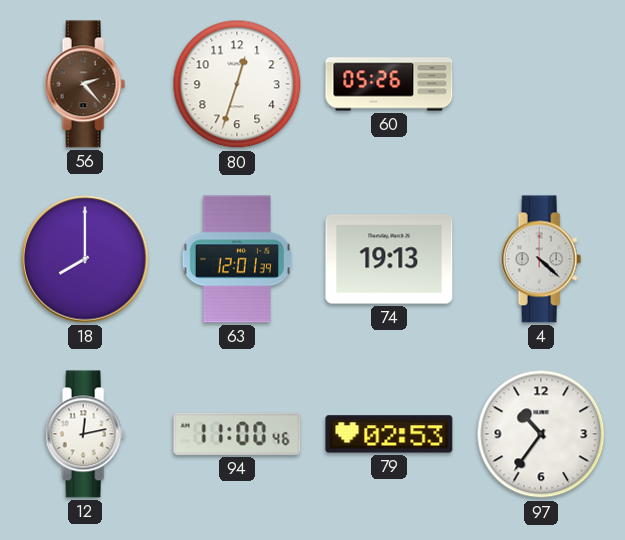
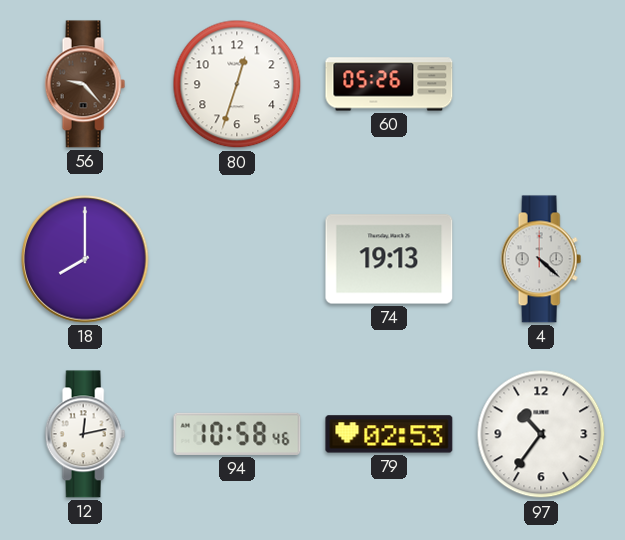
56: 2:23 -> 9:23
63: 12:01 -> none
94: 11:00 -> 10:58
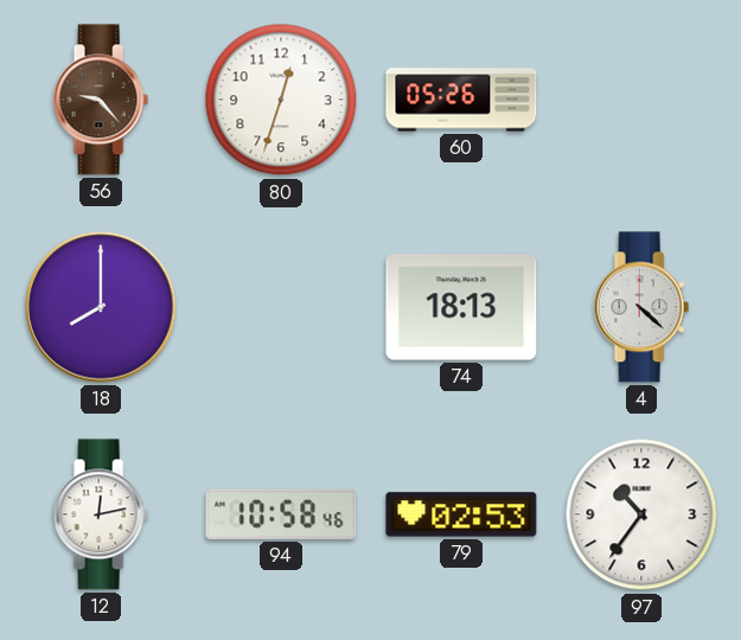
74: 19:13 -> 18:13
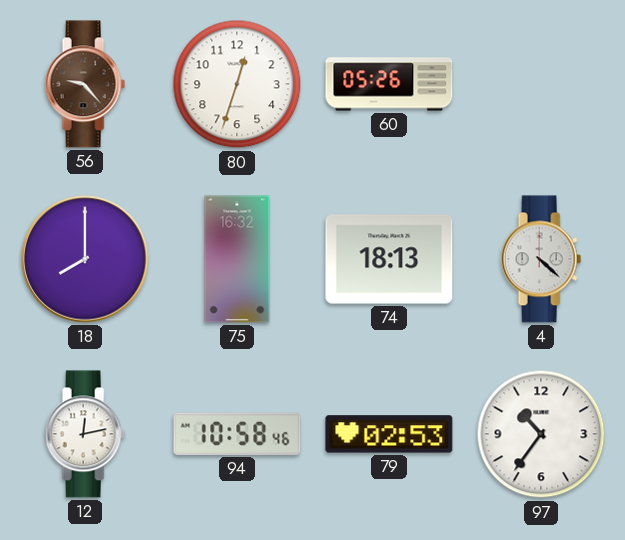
75: none -> 16:32
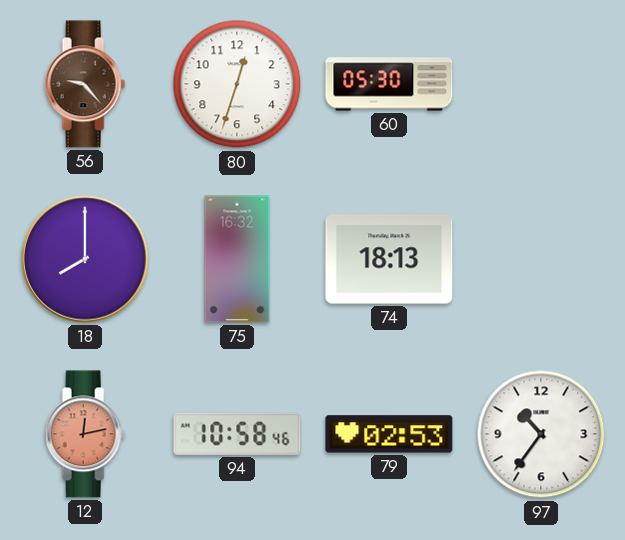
60: 05:26 -> 05:30
4: 4:22 -> none
12 dial: white -> salmon
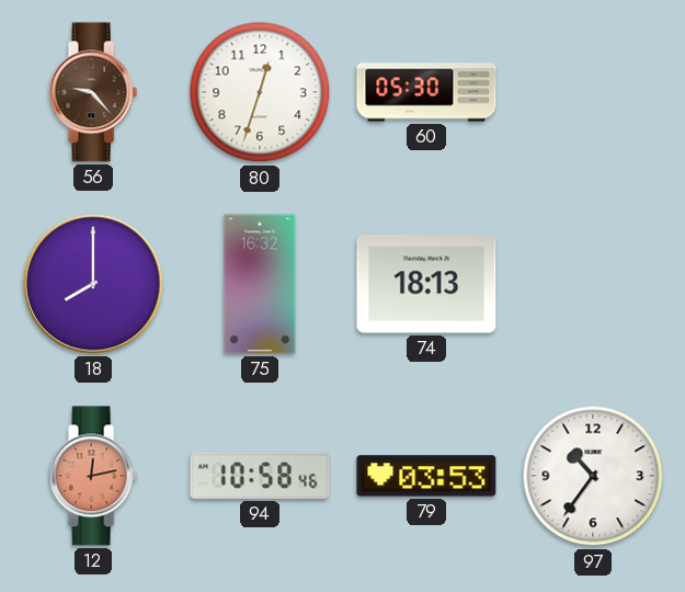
79: 02:53 -> 03:53
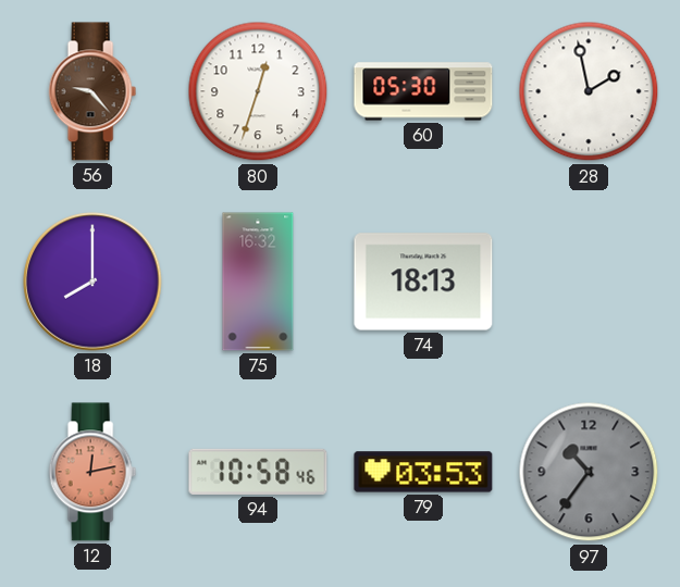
28: none -> 1:58
97 dial: white -> grey
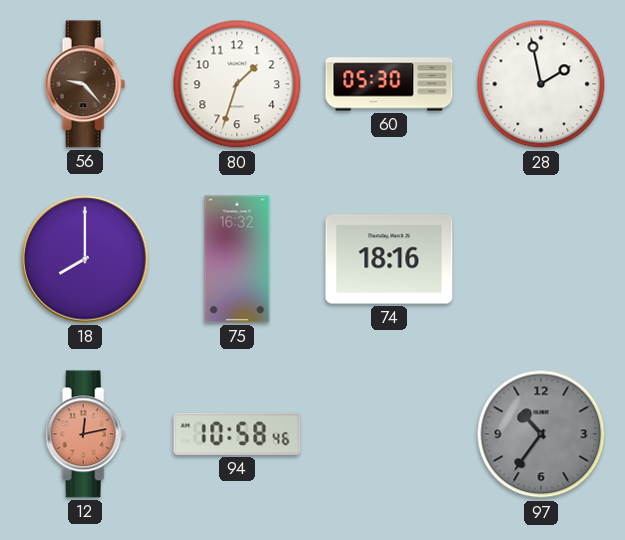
80: 12:33 -> 1:33
74: 18:13 -> 18:16
79: 03:53 -> none
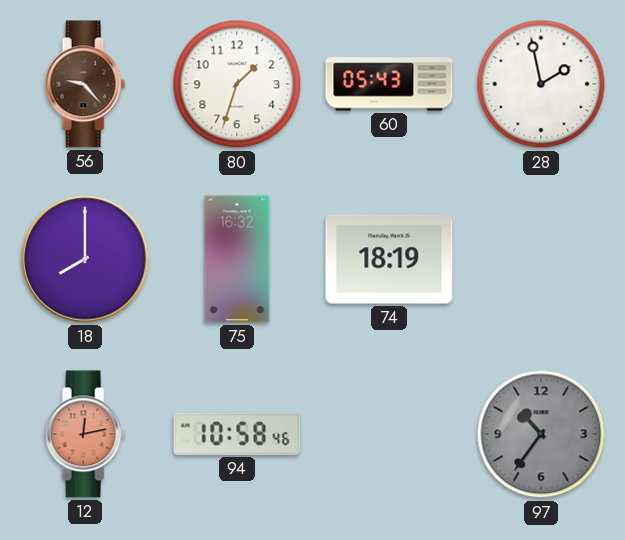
60: 05:30 -> 05:43
74: 18:16 -> 18:19
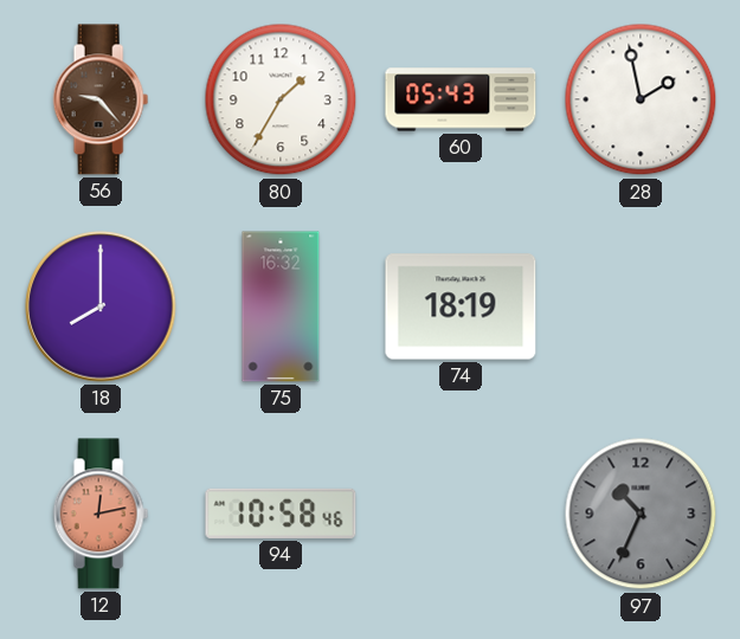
80: 1:33 -> 1:35
97: 10:36 -> 10:34
